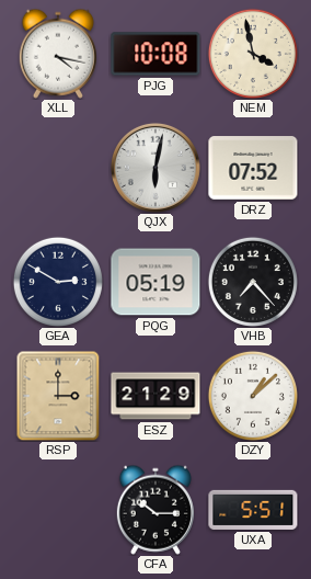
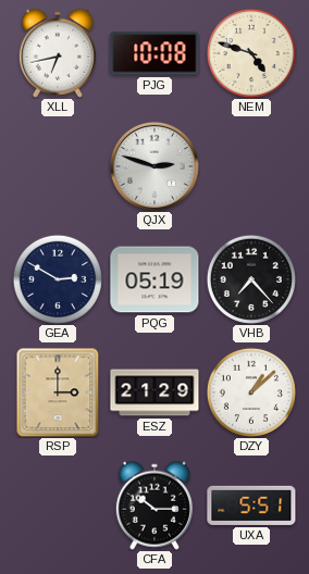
XLL: 4:17 -> 6:43
NEM: 3:58 -> 4:48
QJX: 6:02 -> 2:48
DRZ: 07:52 -> none
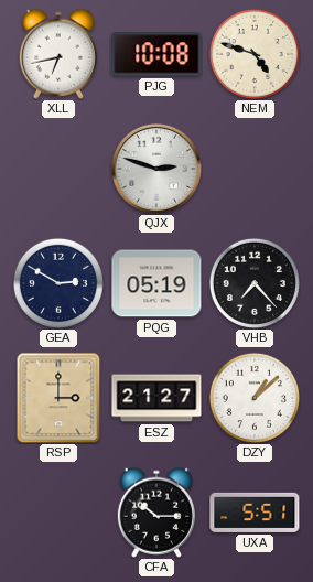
ESZ: 21:29 -> 21:27
